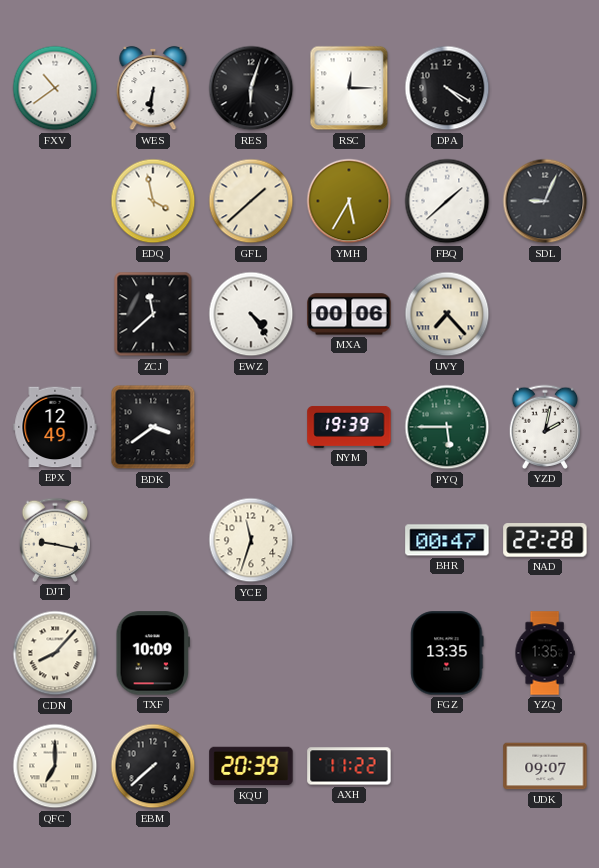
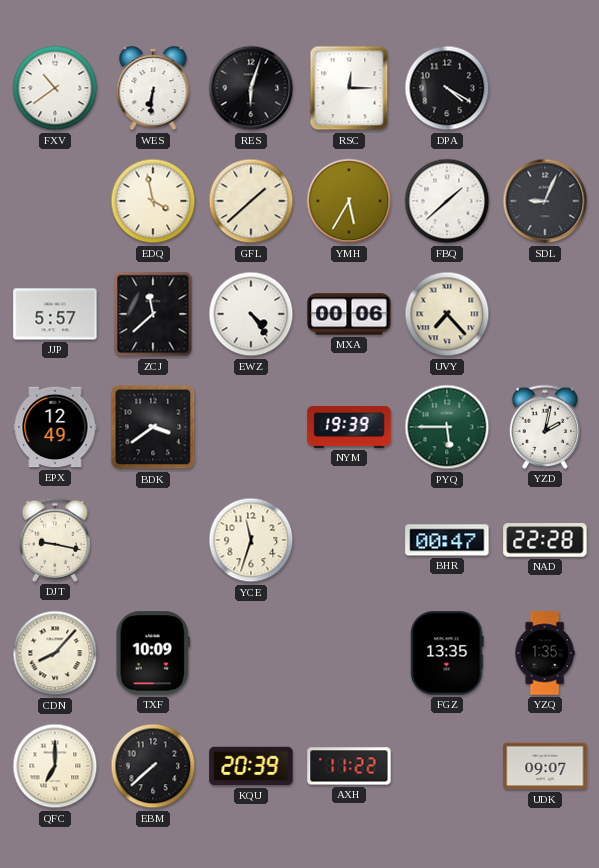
JJP: none -> 5:57
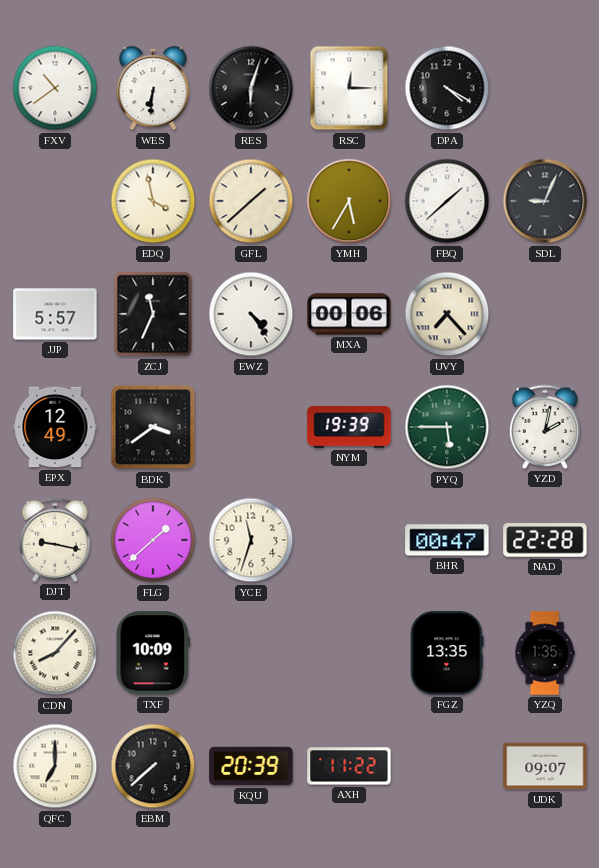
ZCJ: 11:38 -> 11:34
FLG: none -> 1:38
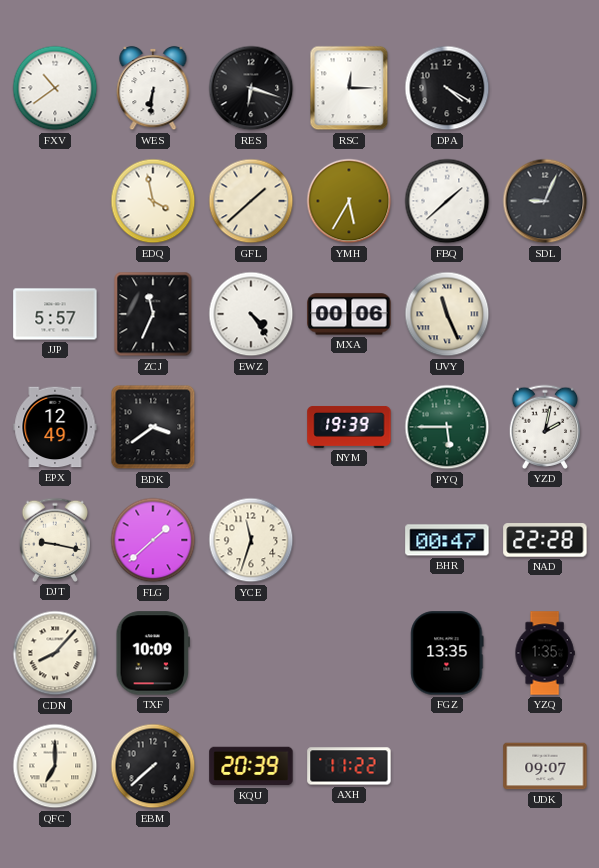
RES: 6:03 -> 6:18
UVY: 7:23 -> 11:26
